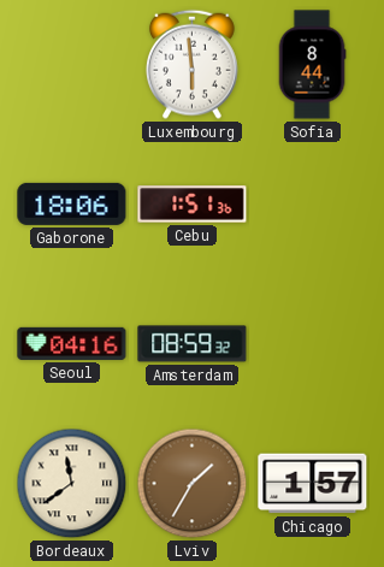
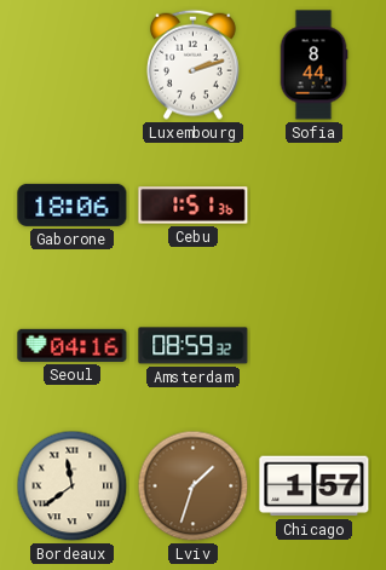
Luxembourg: 5:59 -> 2:12
Lviv: 1:35 -> 1:33
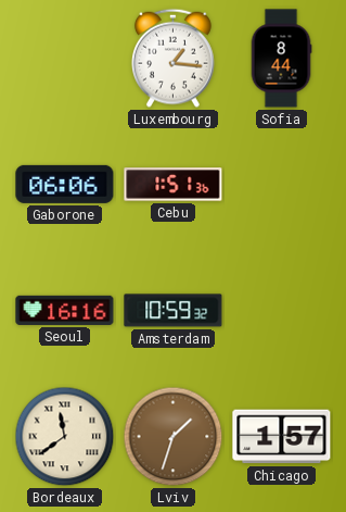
Luxembourg: 2:12 -> 1:16
Gaborone: 18:06 -> 06:06
Seoul: 04:16 -> 16:16
Amsterdam: 08:59 -> 10:59
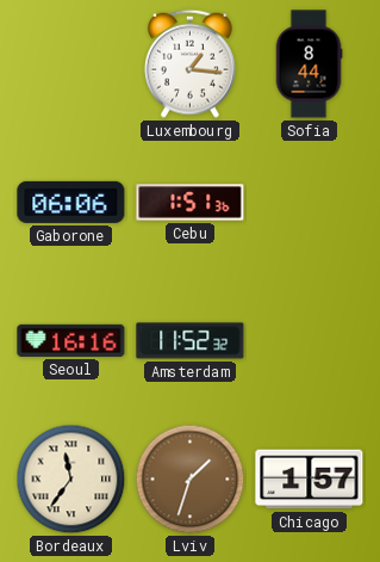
Amsterdam: 10:59 -> 11:52
Bordeaux: 11:39 -> 11:36
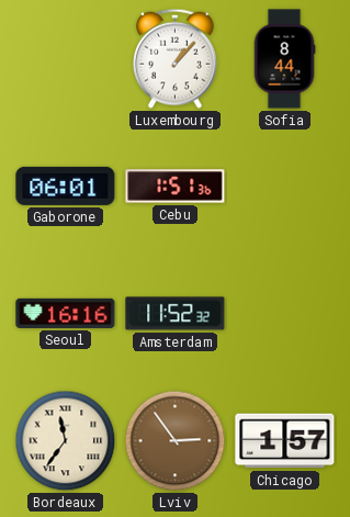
Luxembourg: 1:16 -> 1:07
Gaborone: 06:06 -> 06:01
Lviv: 1:33 -> 2:54
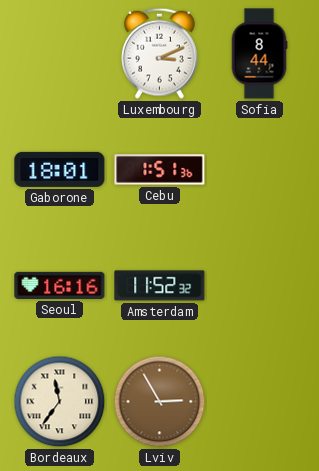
Luxembourg: 1:07 -> 3:11
Gaborone: 06:01 -> 18:01
Lviv: 2:54 -> 2:55
Chicago: 1:57 -> none
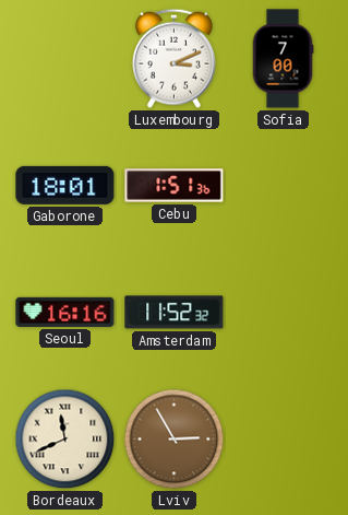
Sofia: 8:44 -> 7:00
Bordeaux: 11:36 -> 11:41
